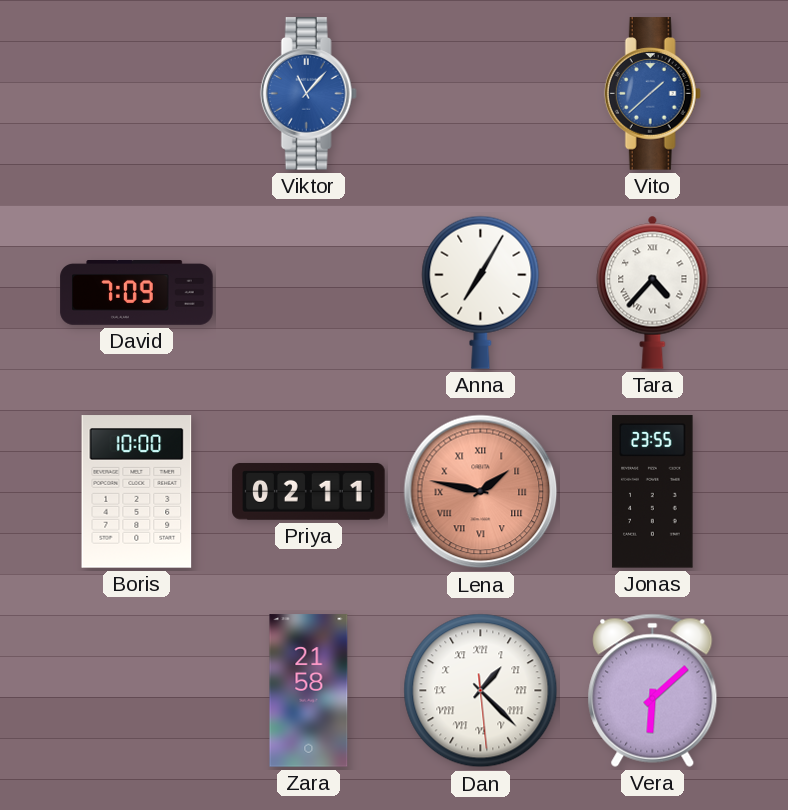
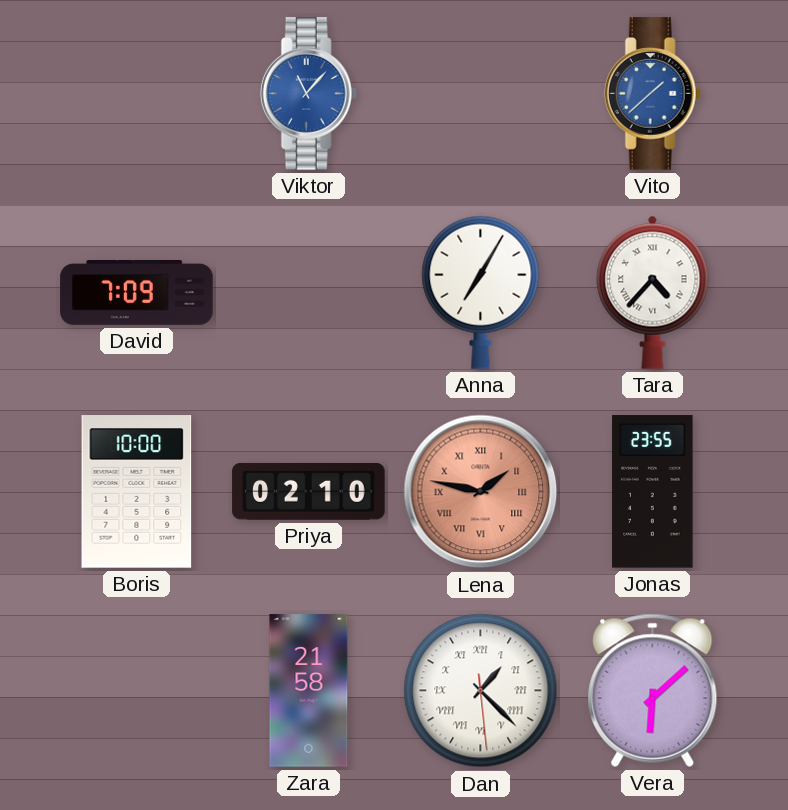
Priya: 02:11 -> 02:10
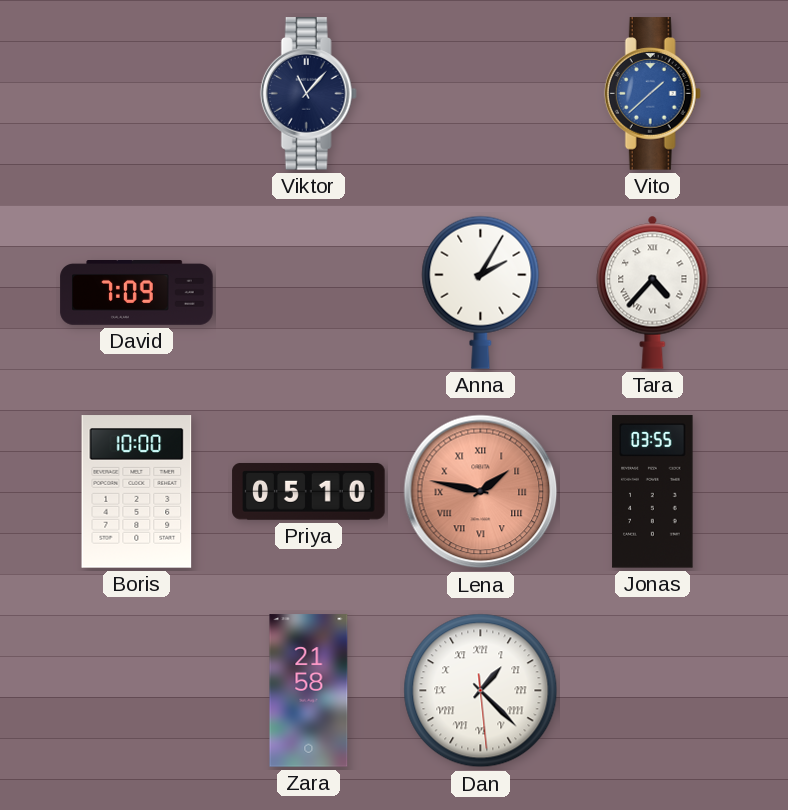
Viktor dial: blue -> navy
Anna: 7:05 -> 2:05
Priya: 02:10 -> 05:10
Jonas: 23:55 -> 03:55
Vera: 6:08 -> none
